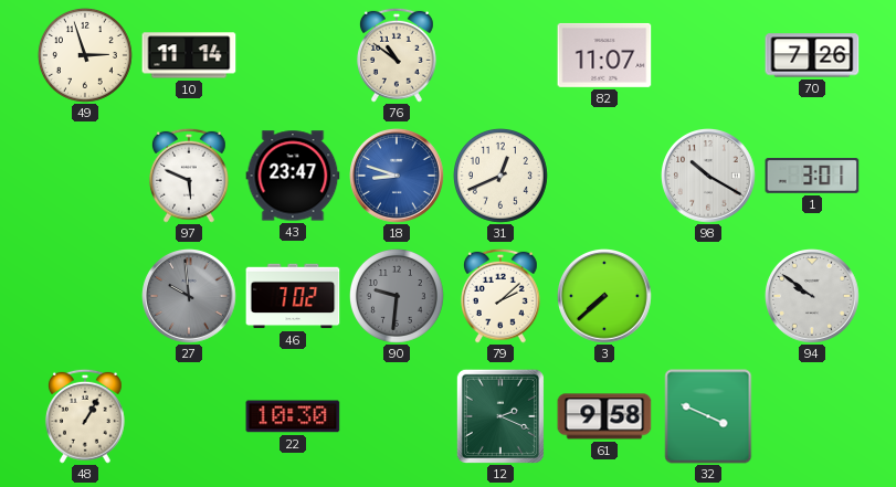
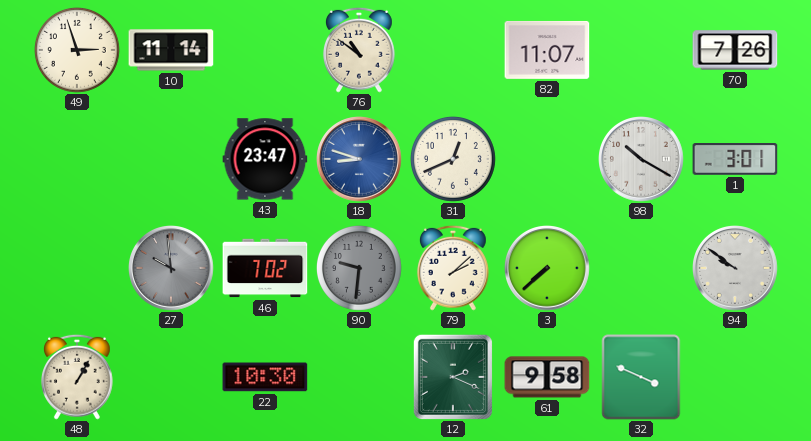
97: 5:49 -> none
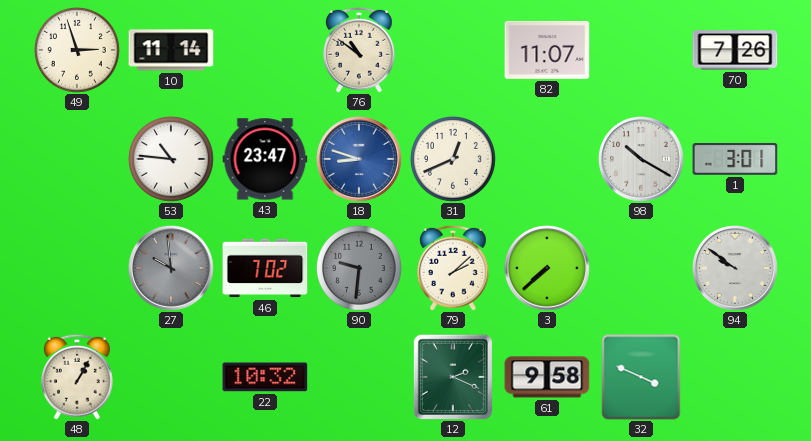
53: none -> 10:46
22: 10:30 -> 10:32
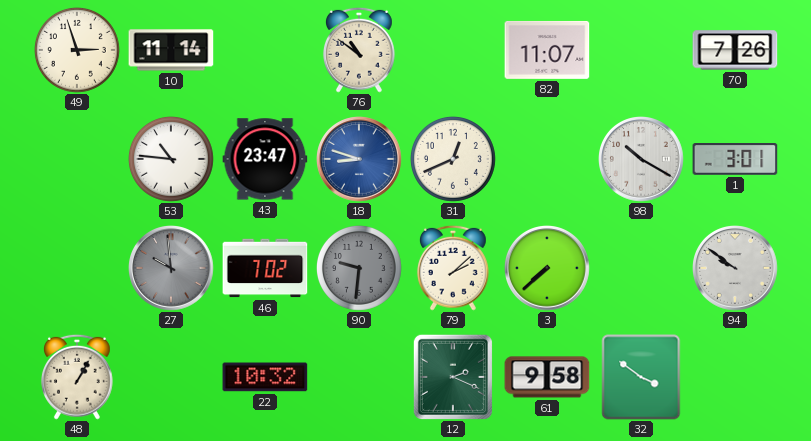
32: 3:49 -> 3:51
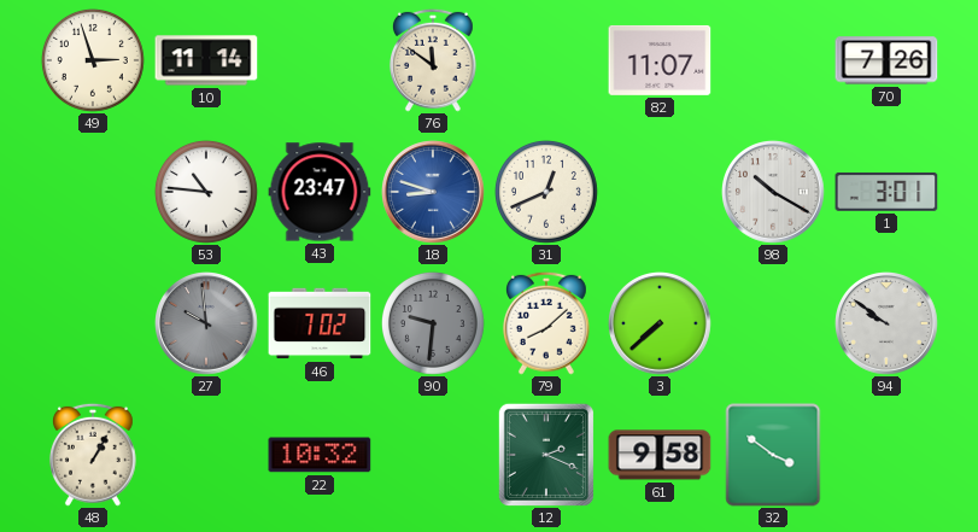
76: 10:51 -> 11:51
79: 2:08 -> 8:08
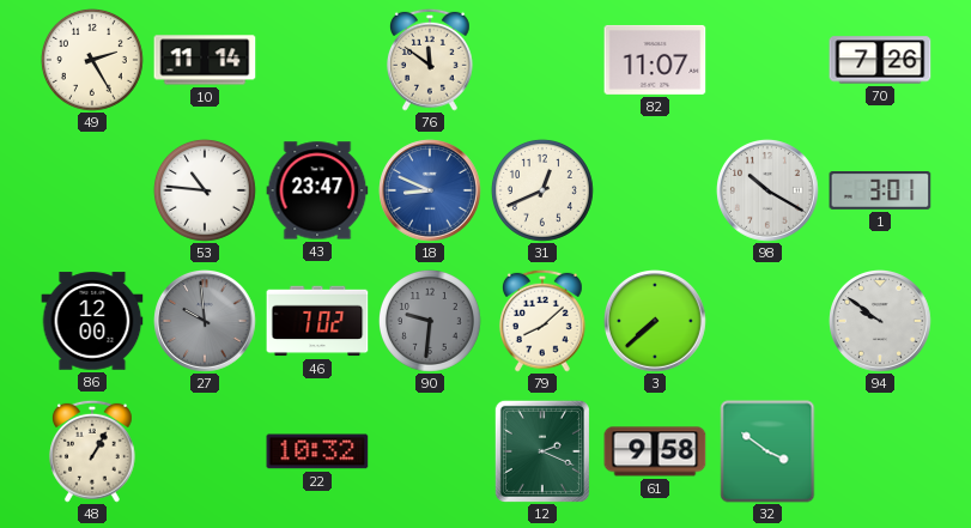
49: 2:57 -> 2:25
18: 8:48 -> 8:49
86: none -> 12:00
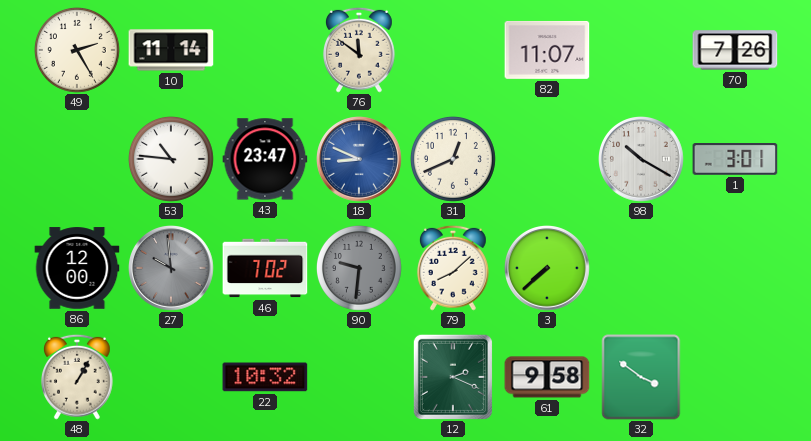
94: 9:51 -> none
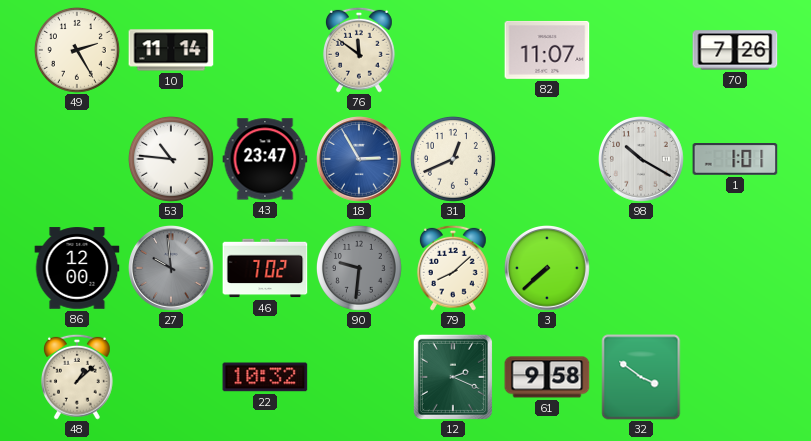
18: 8:49 -> 2:55
1: 3:01 -> 1:01
48: 1:05 -> 1:08
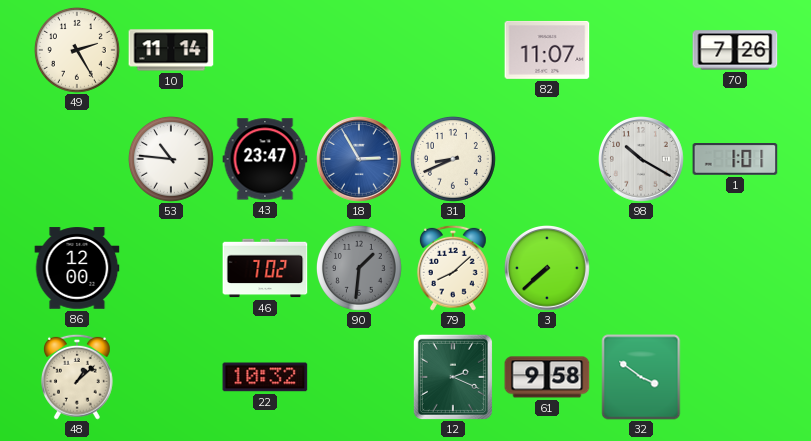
76: 11:51 -> none
31: 12:41 -> 8:41
27: 9:59 -> none
90: 9:31 -> 1:31
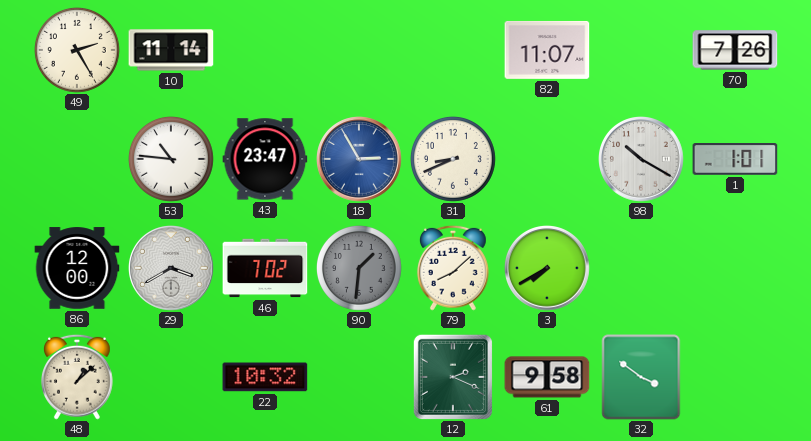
29: none -> 3:40
3: 7:38 -> 7:40
